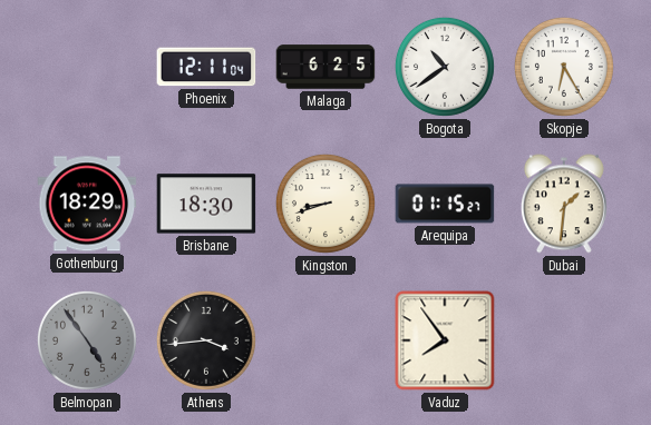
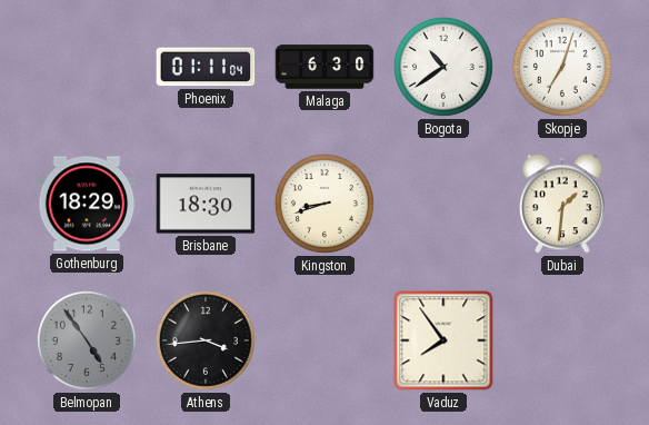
Phoenix: 12:11 -> 01:11
Malaga: 6:25 -> 6:30
Skopje: 6:25 -> 7:03
Arequipa: 01:15 -> none
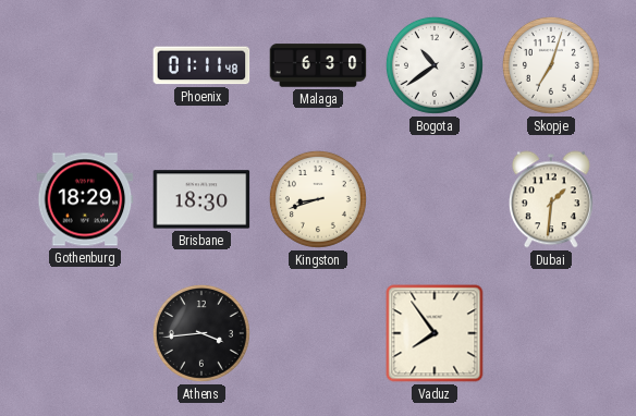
Phoenix: 01:11:04 -> 01:11:48
Belmopan: 4:54 -> none
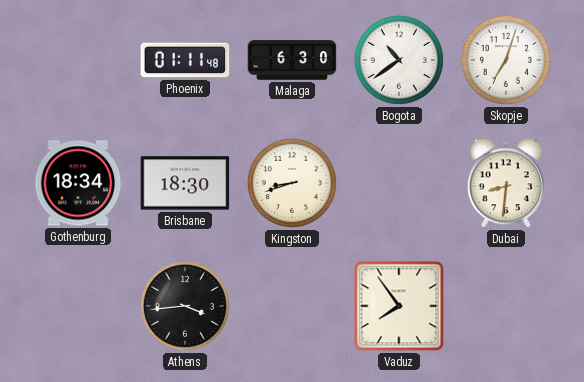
Gothenburg: 18:29 -> 18:34
Dubai: 1:31 -> 8:31
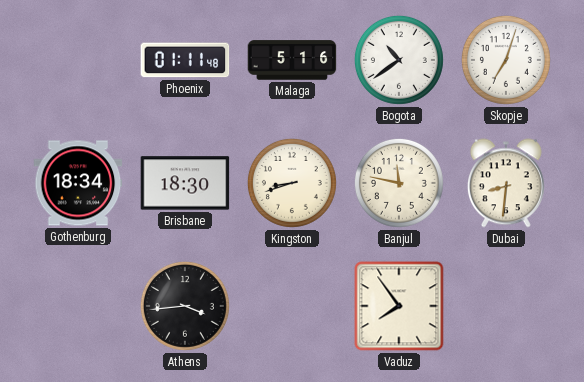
Malaga: 6:30 -> 5:16
Banjul: none -> 11:47
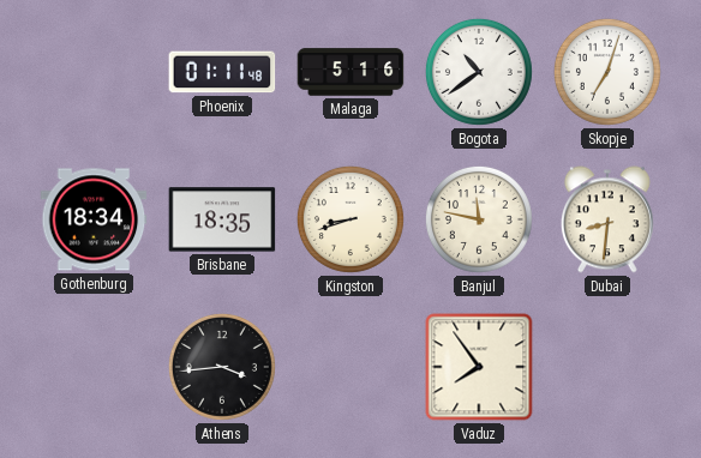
Brisbane: 18:30 -> 18:35
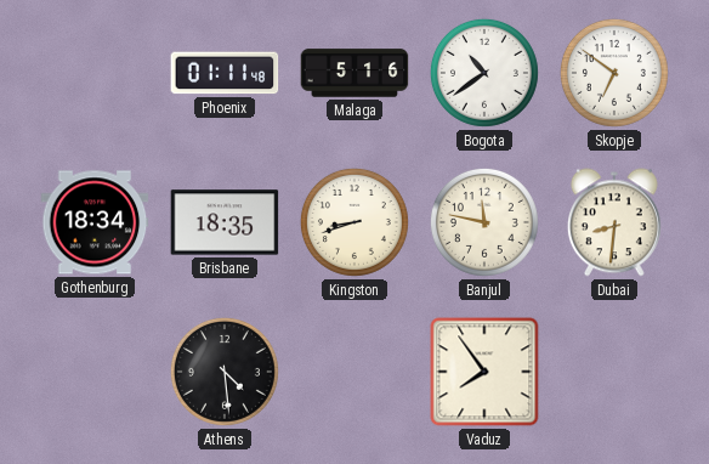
Skopje: 7:03 -> 6:51
Athens: 3:44 -> 4:29
